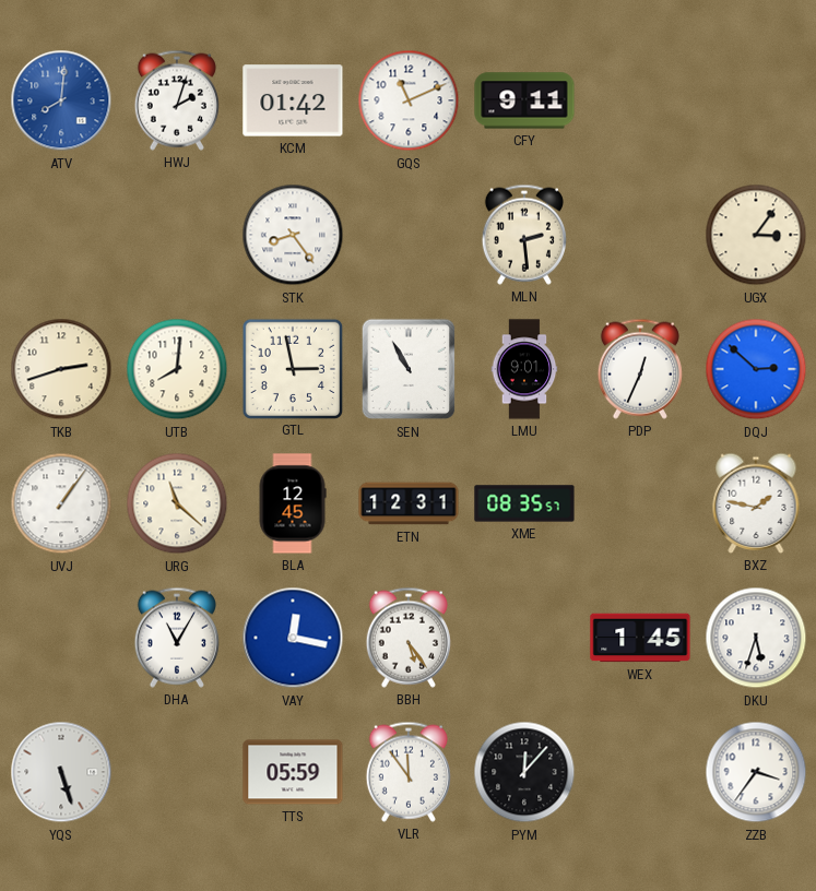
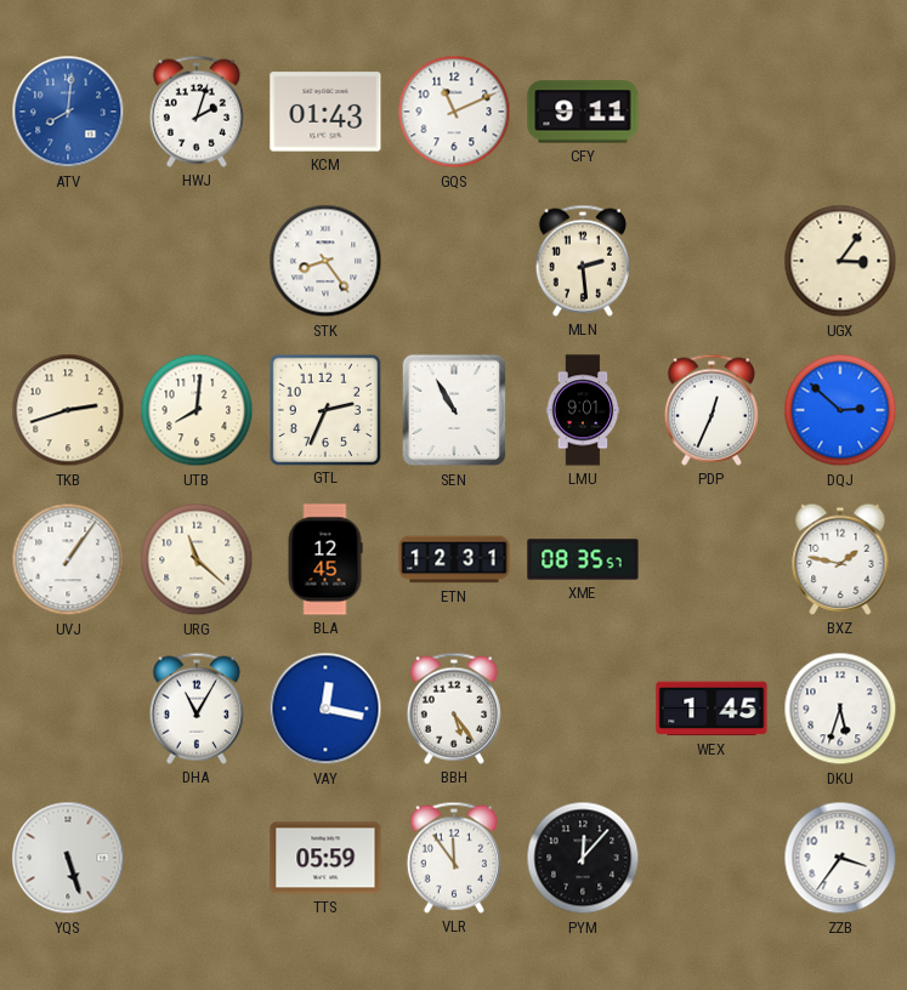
KCM: 01:42 -> 01:43
GTL: 2:58 -> 2:34
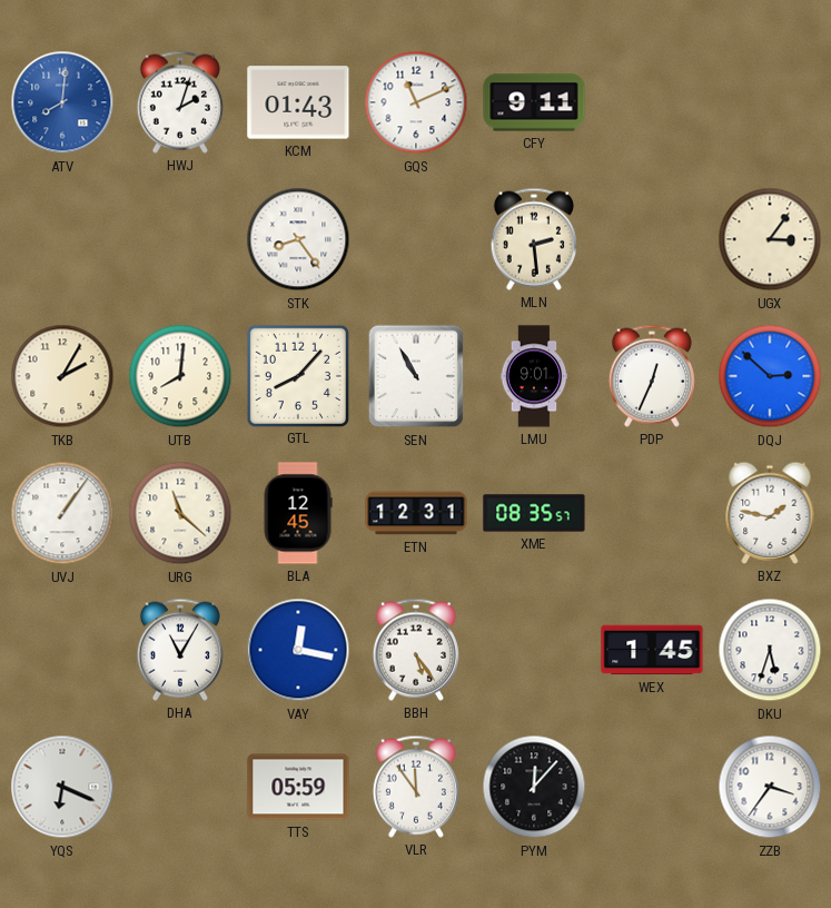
TKB: 2:42 -> 2:05
GTL: 2:34 -> 8:07
YQS: 5:27 -> 6:19
